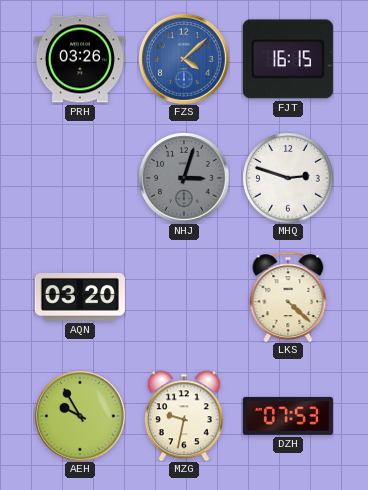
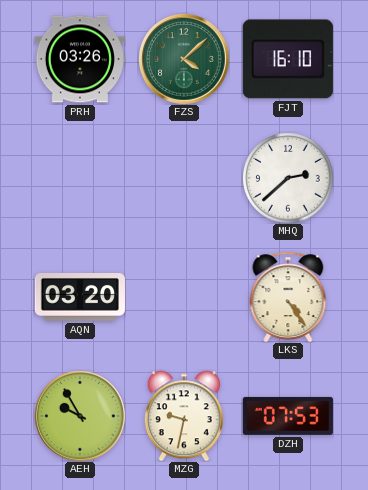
FZS dial: blue -> green
FJT: 16:15 -> 16:10
NHJ: 3:03 -> none
MHQ: 2:48 -> 2:38
LKS: 4:22 -> 4:24
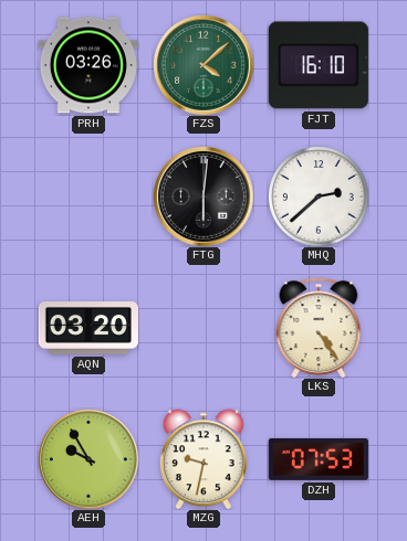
FTG: none -> 6:01
